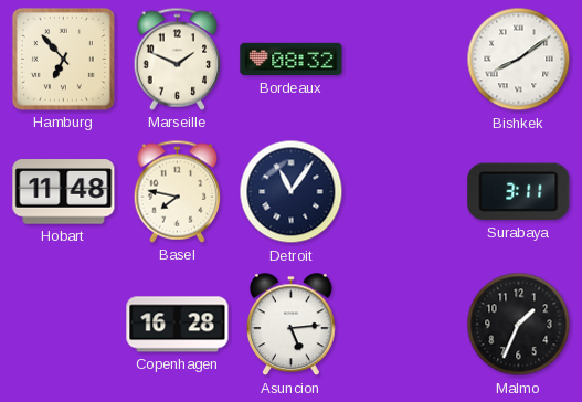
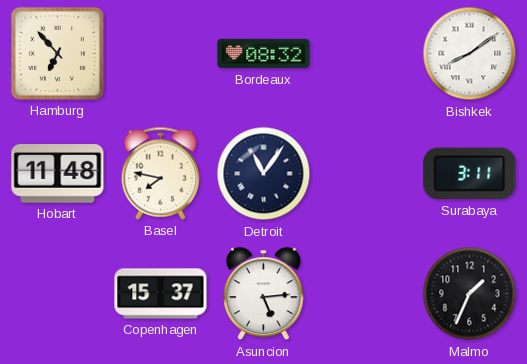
Marseille: 1:49 -> none
Copenhagen: 16:28 -> 15:37
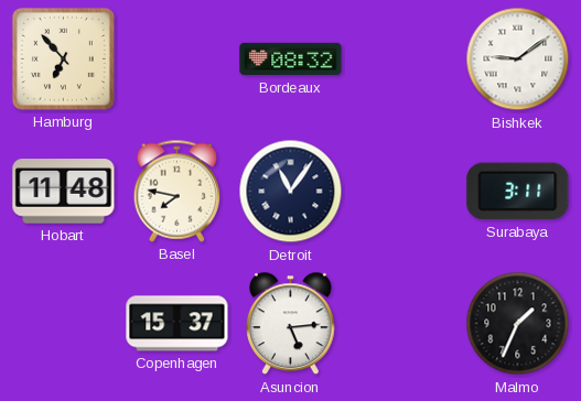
Bishkek: 8:09 -> 9:09
